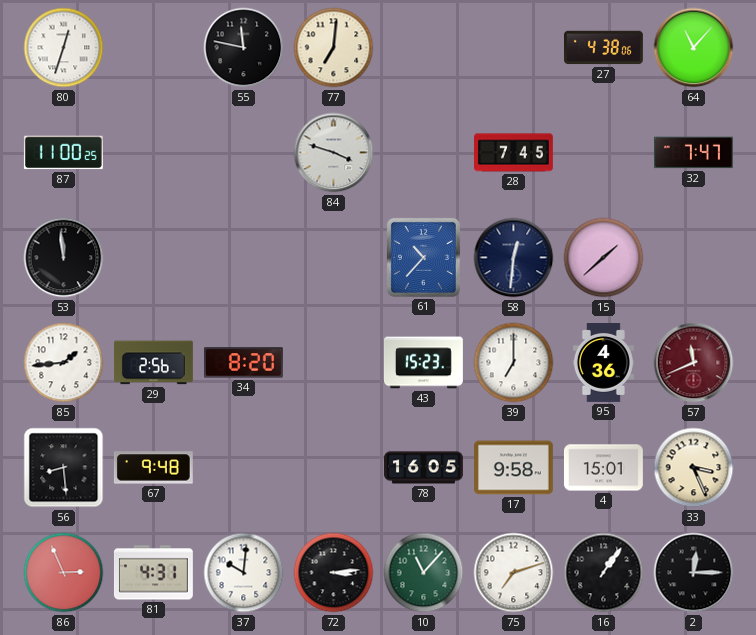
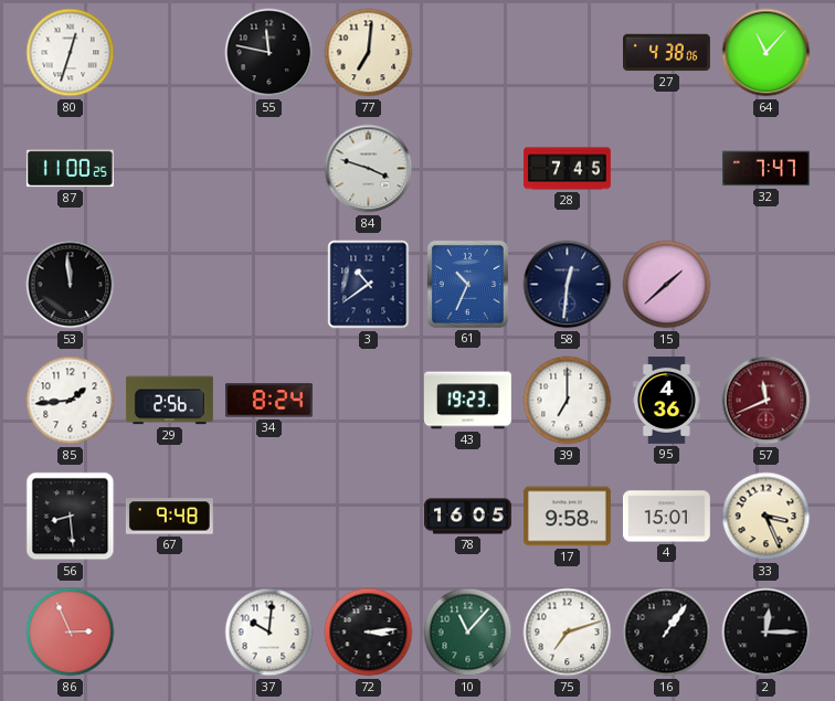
3: none -> 10:39
61: 10:37 -> 10:34
34: 8:20 -> 8:24
43: 15:23 -> 19:23
81: 4:31 -> none
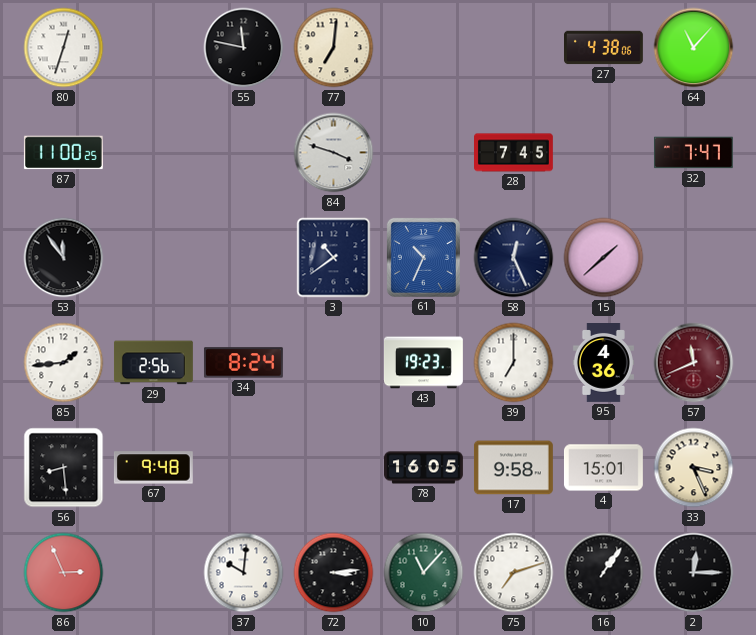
53: 11:59 -> 11:54
58: 12:31 -> 12:26
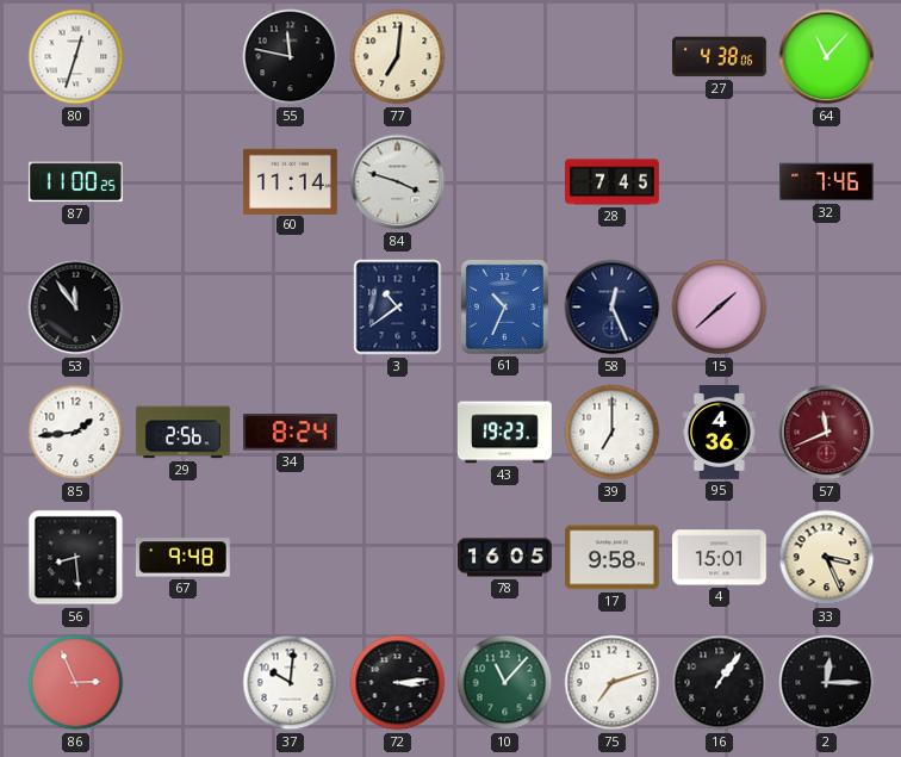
60: none -> 11:14
32: 7:47 -> 7:46
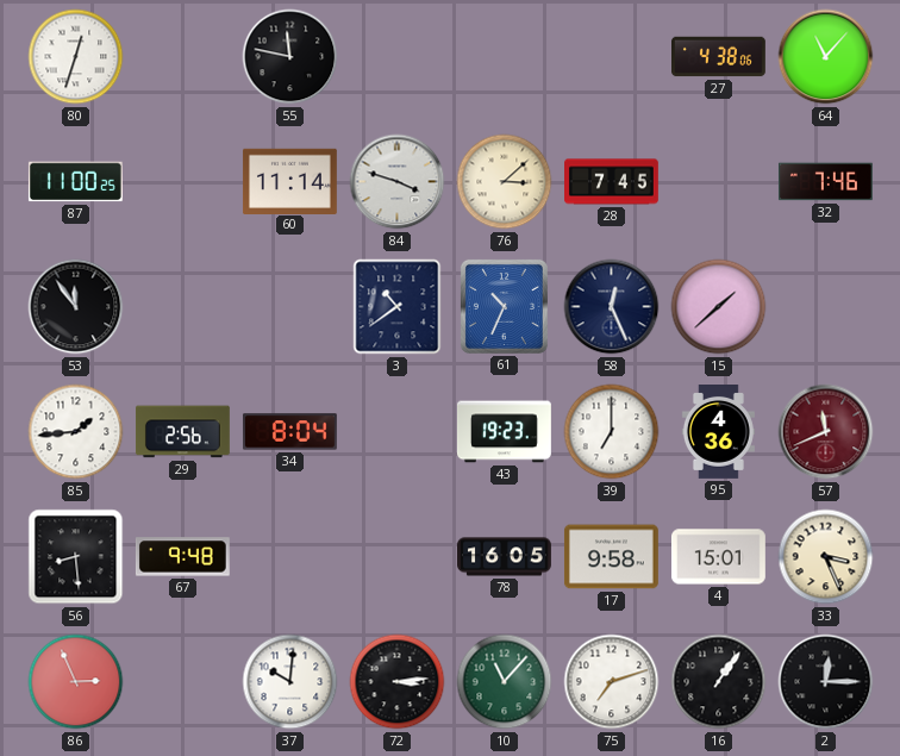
77: 7:01 -> none
76: none -> 3:08
34: 8:24 -> 8:04
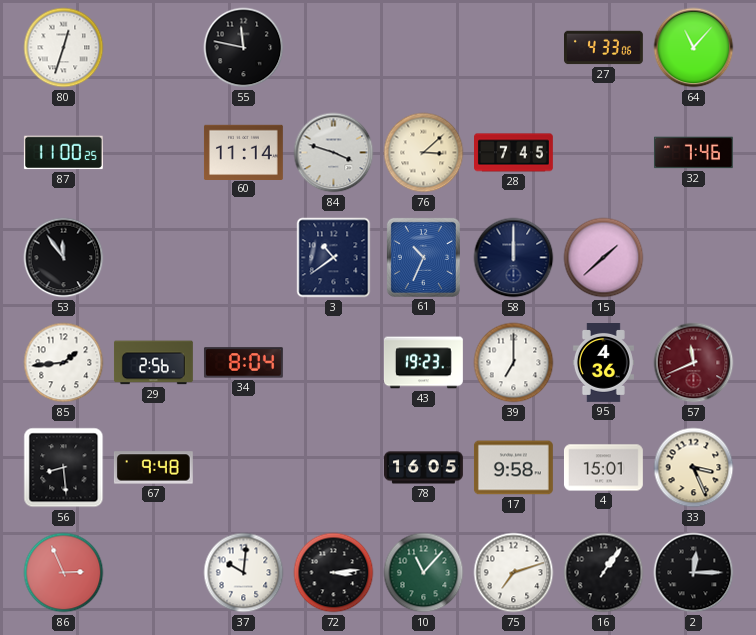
27: 4:38 -> 4:33
58: 12:26 -> 12:00
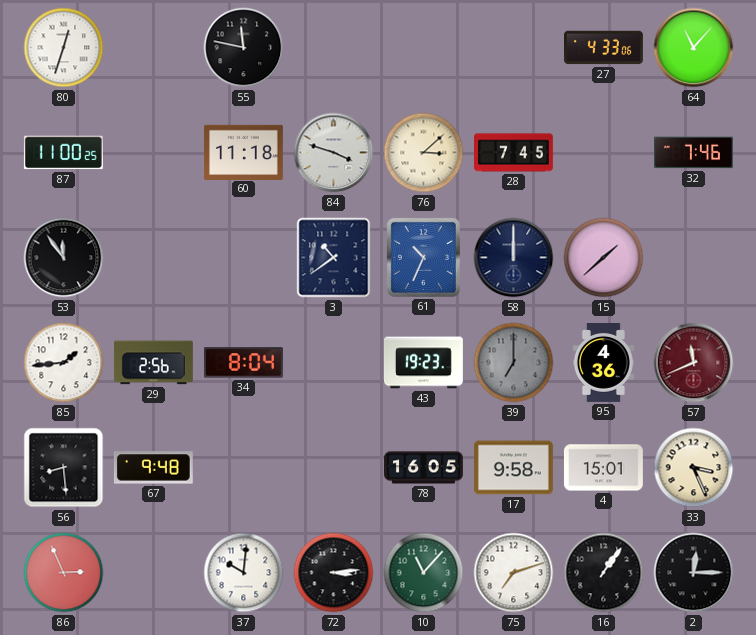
60: 11:14 -> 11:18
39 dial: white -> grey
